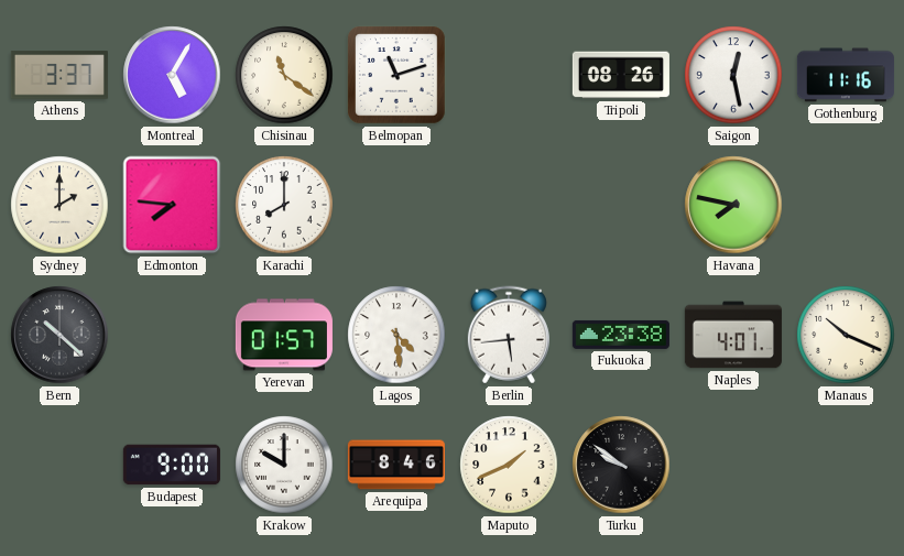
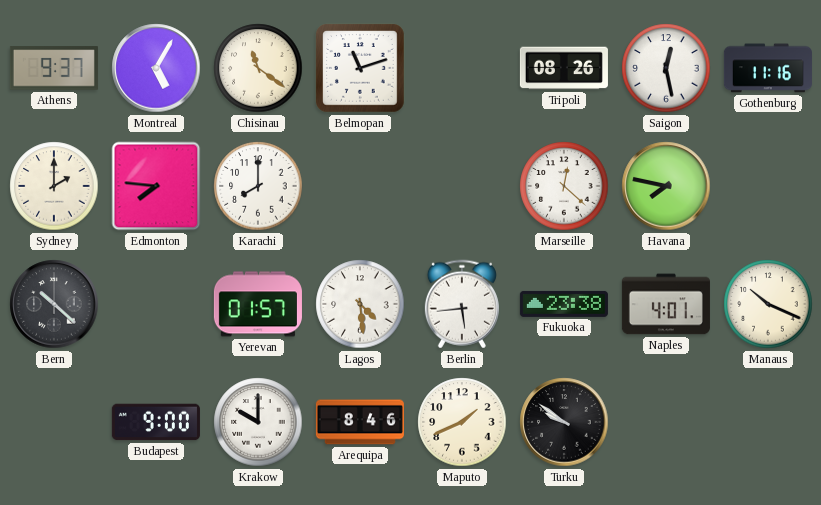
Athens: 3:37 -> 9:37
Marseille: none -> 12:22
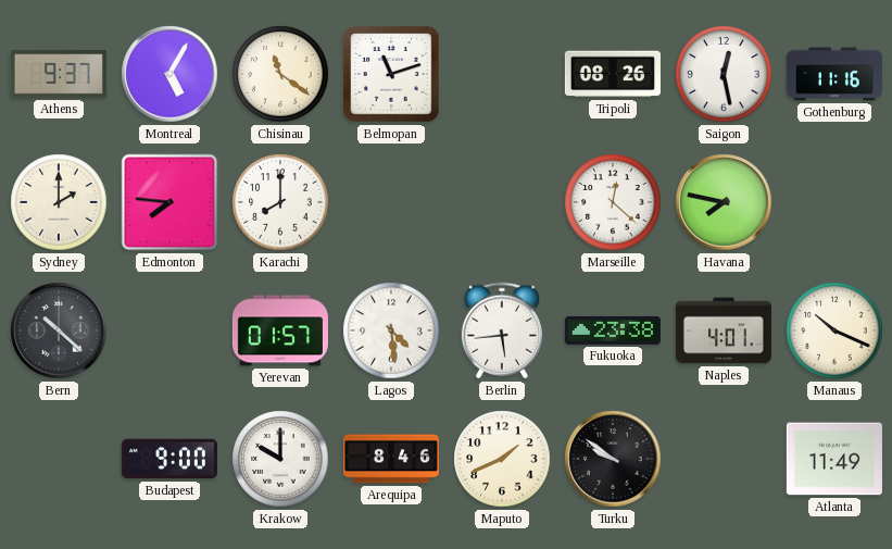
Atlanta: none -> 11:49
